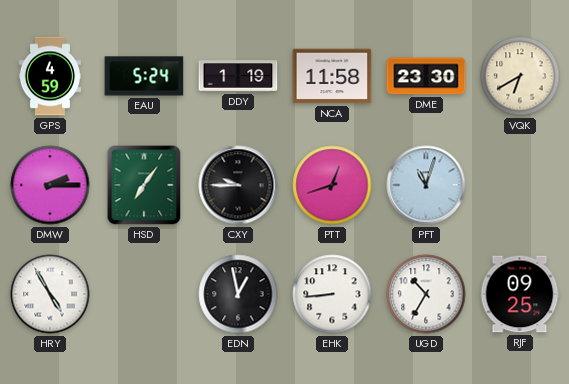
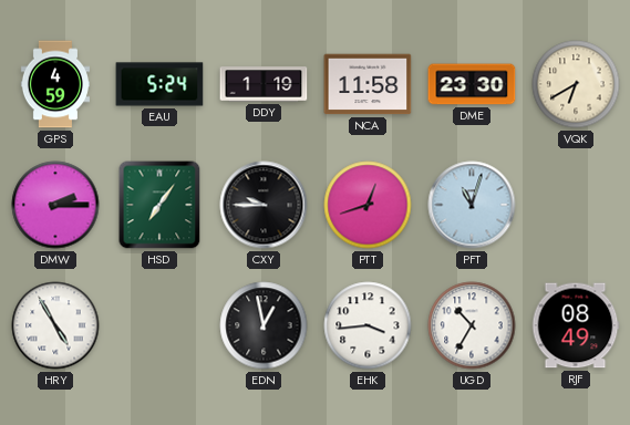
EHK: 8:44 -> 3:44
RJF: 09:25 -> 08:49
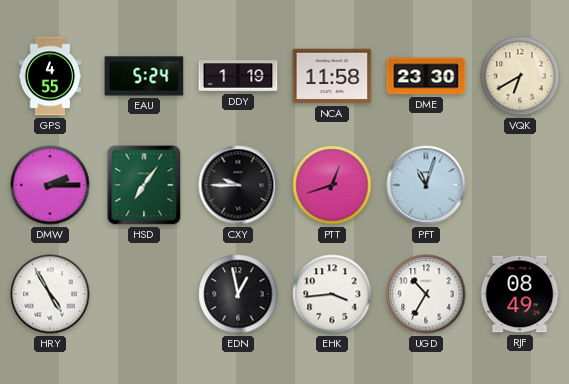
GPS: 4:59 -> 4:55
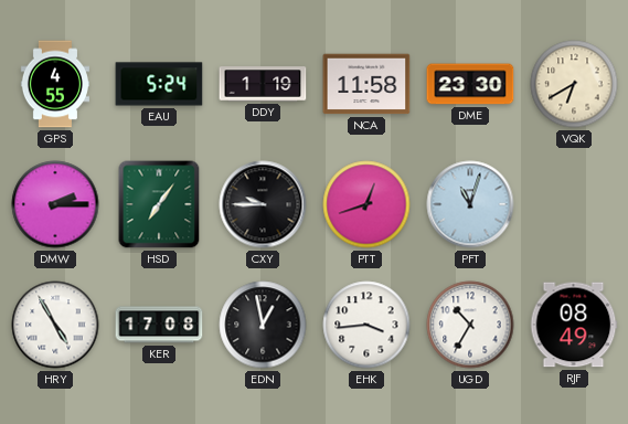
KER: none -> 17:08
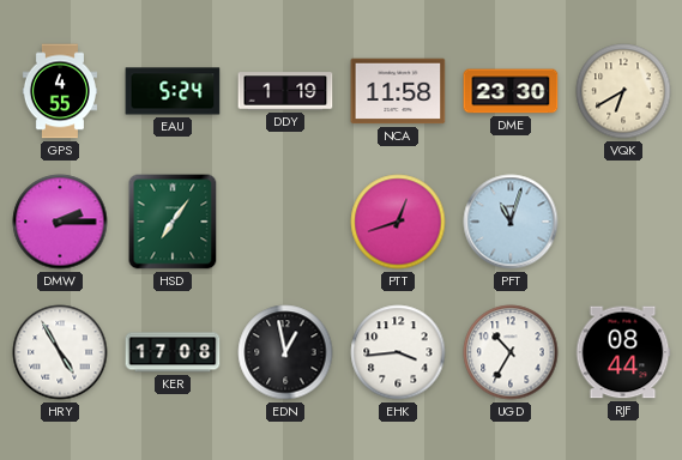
CXY: 9:45 -> none
RJF: 08:49 -> 08:44
